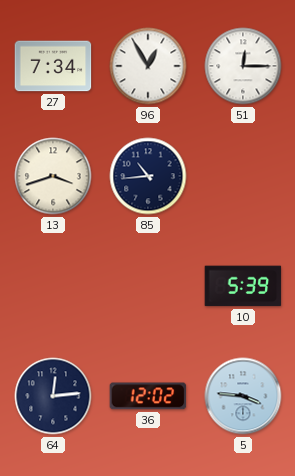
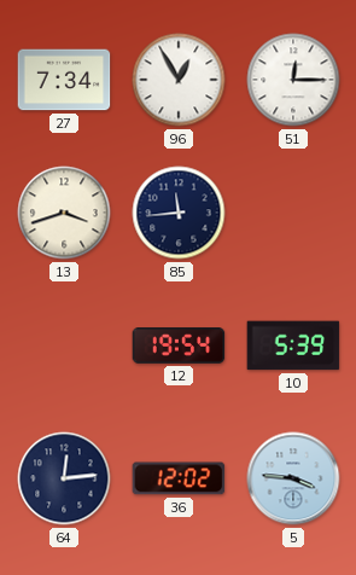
85: 10:44 -> 11:44
12: none -> 19:54
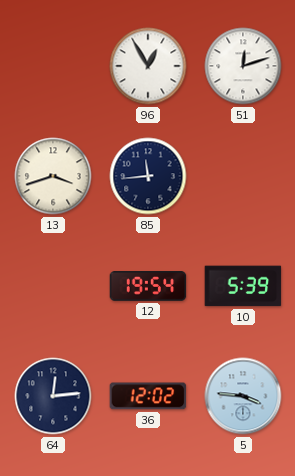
27: 7:34 -> none
51: 12:15 -> 12:12
